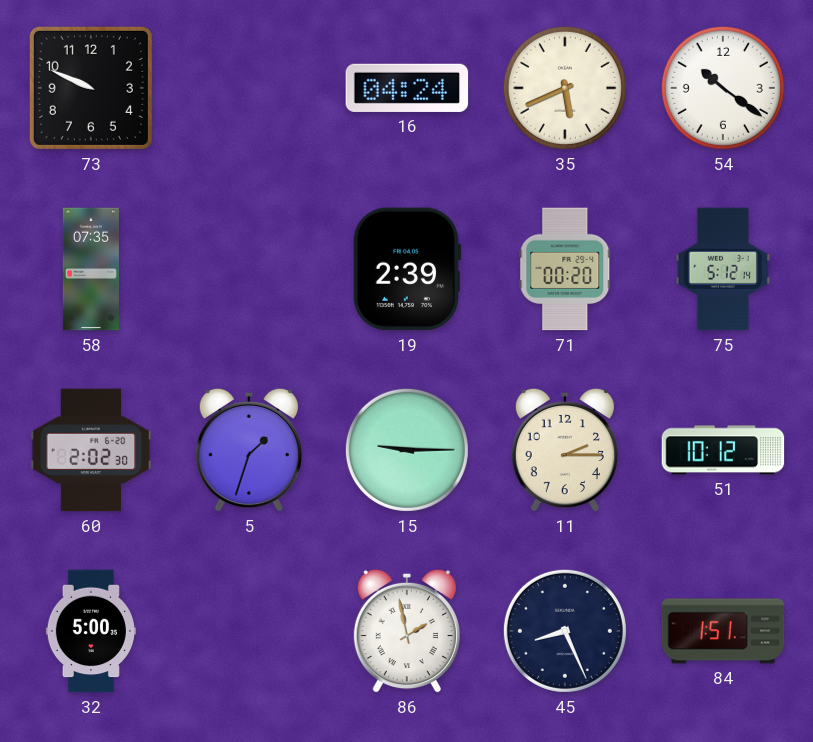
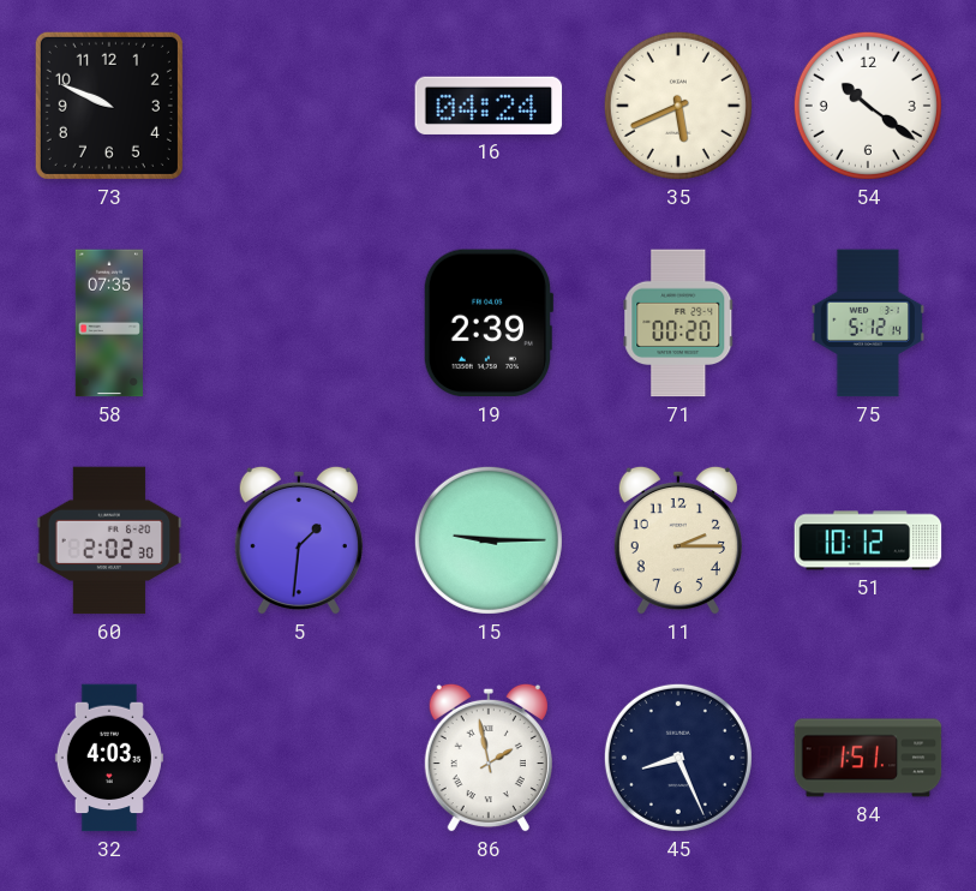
5: 1:33 -> 1:31
32: 5:00 -> 4:03
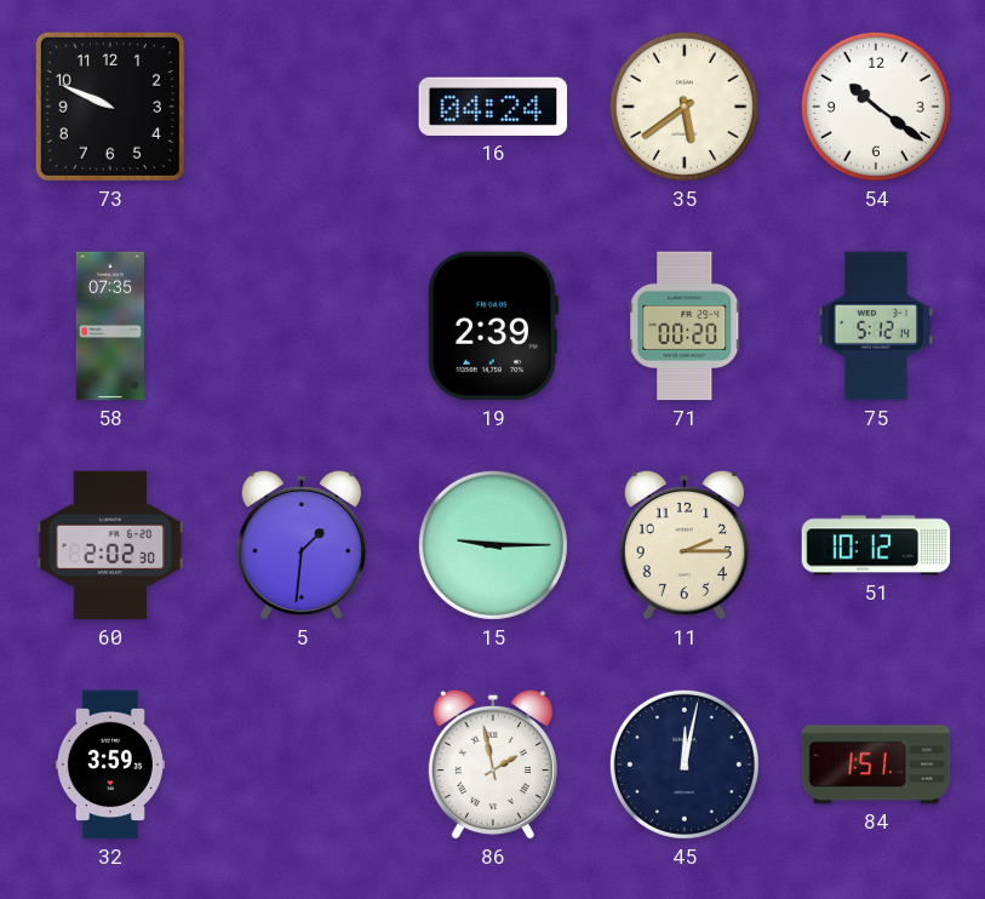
35: 5:41 -> 5:39
32: 4:03 -> 3:59
45: 8:26 -> 12:02
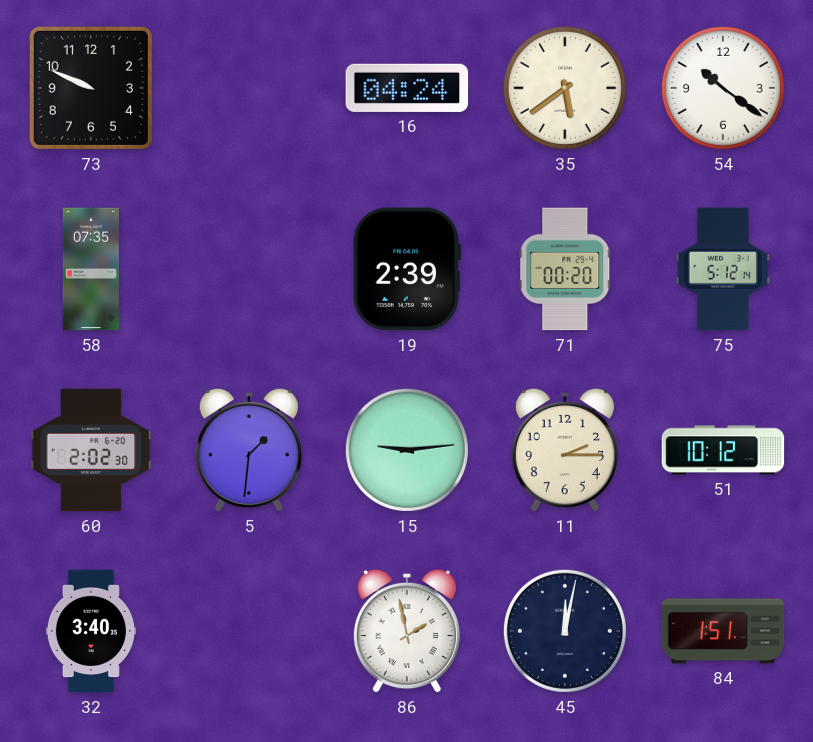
15: 9:15 -> 9:14
32: 3:59 -> 3:40
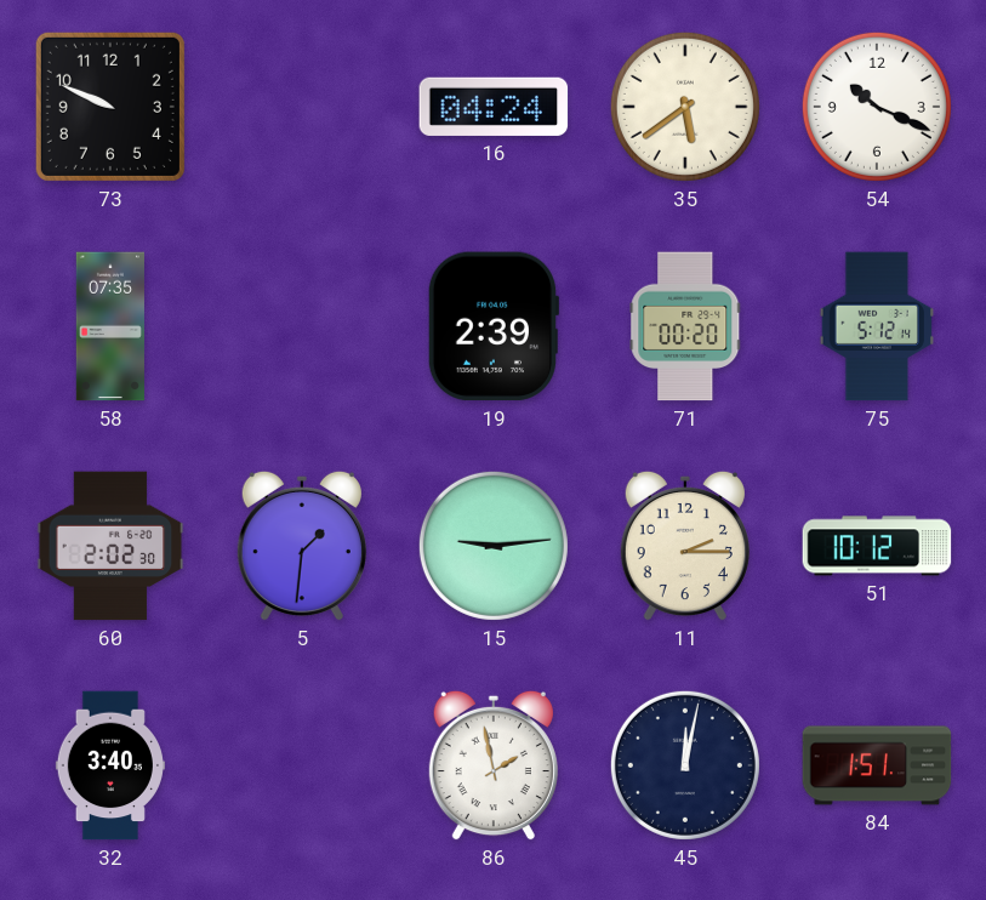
54: 10:21 -> 10:19
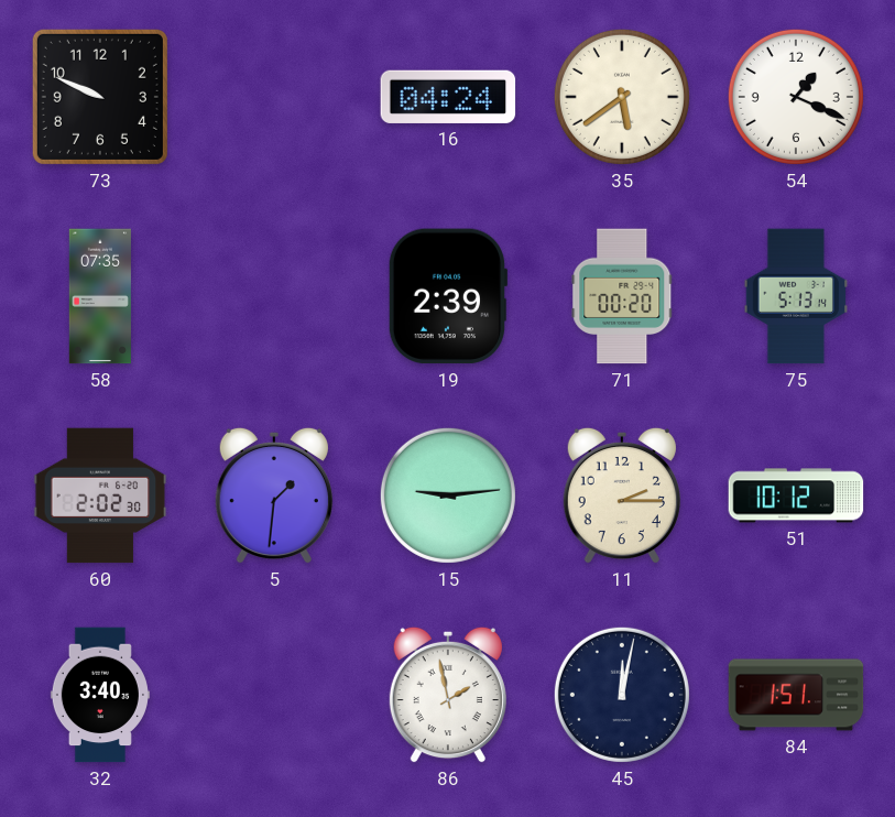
54: 10:19 -> 1:19
75: 5:12 -> 5:13
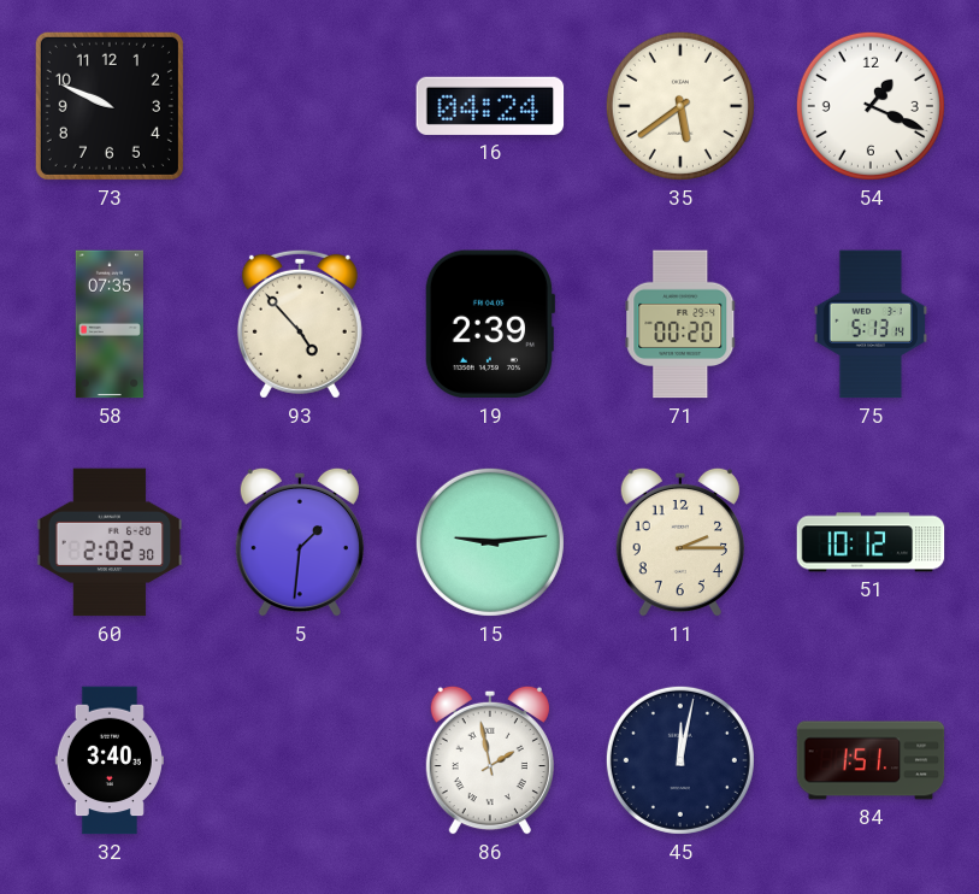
93: none -> 4:53
